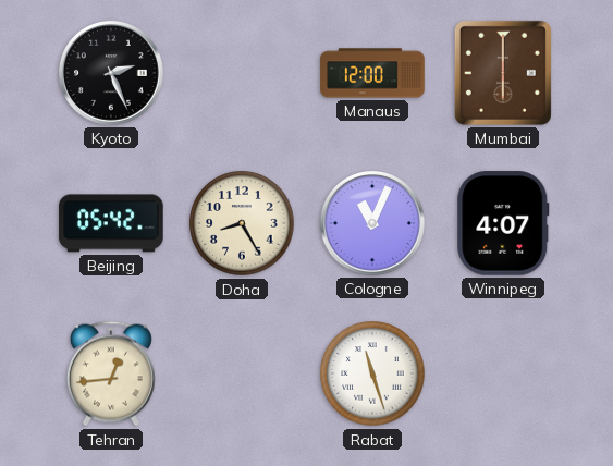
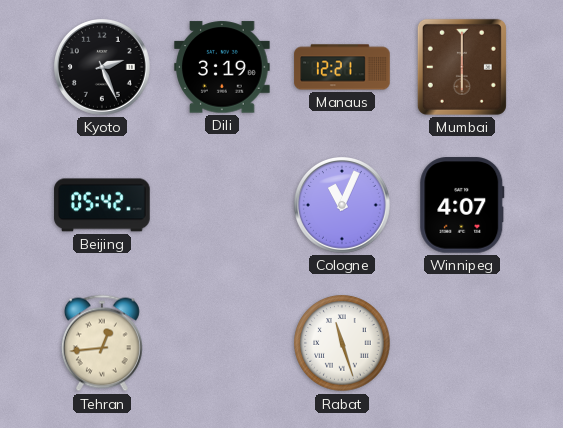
Dili: none -> 3:19
Manaus: 12:00 -> 12:21
Doha: 8:25 -> none
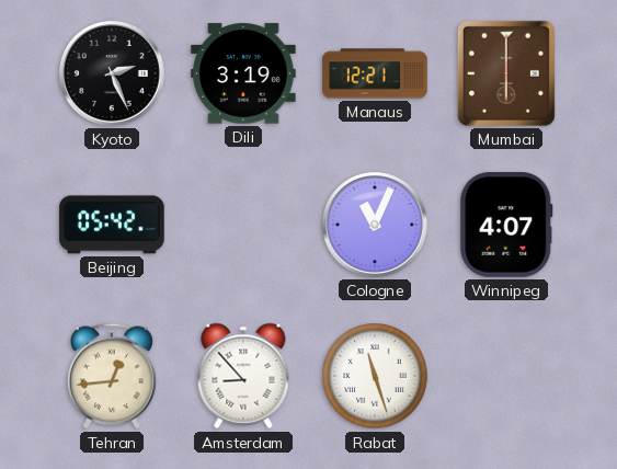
Amsterdam: none -> 8:53
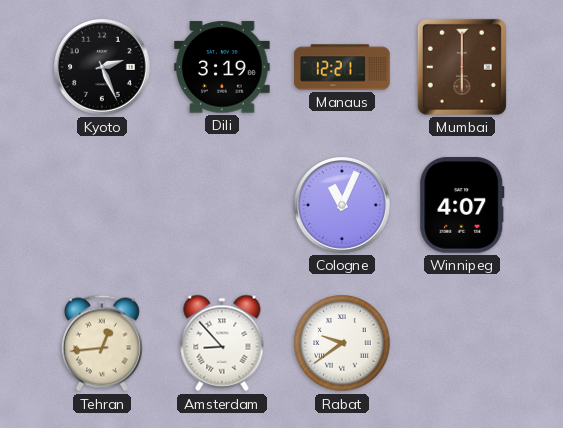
Beijing: 05:42 -> none
Rabat: 11:27 -> 9:39
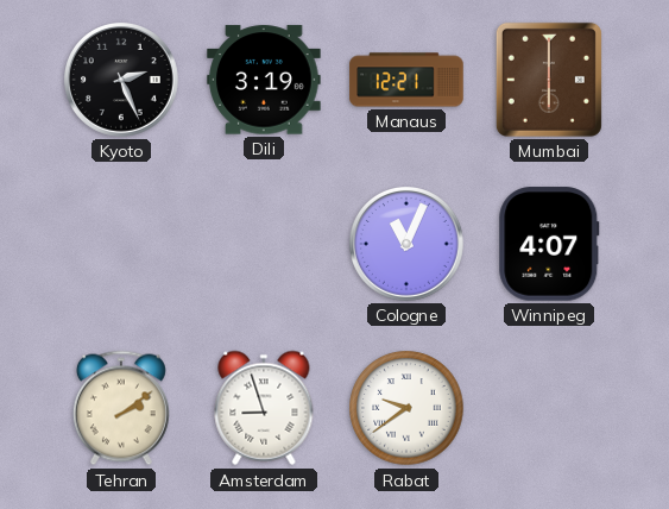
Tehran: 12:44 -> 2:09
Amsterdam: 8:53 -> 8:57
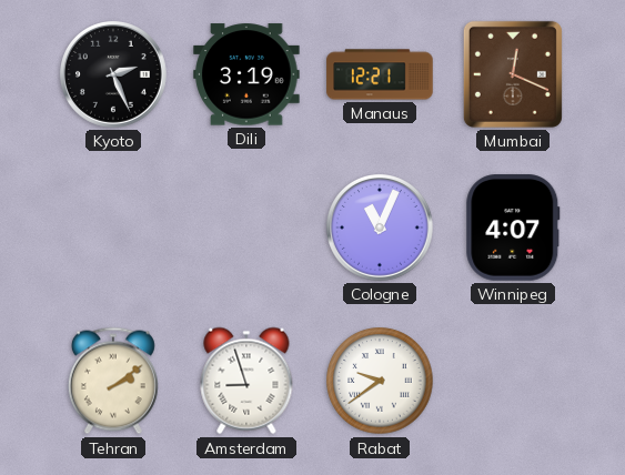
Mumbai: 6:00 -> 12:19
